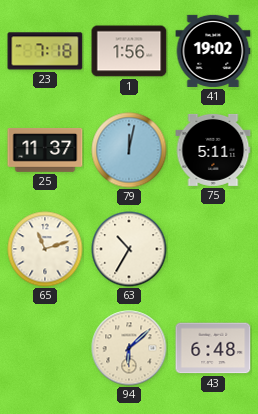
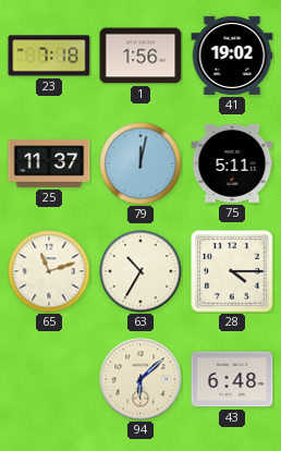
28: none -> 4:15
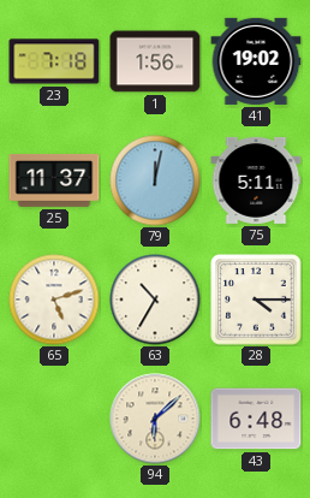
65: 11:12 -> 5:12
